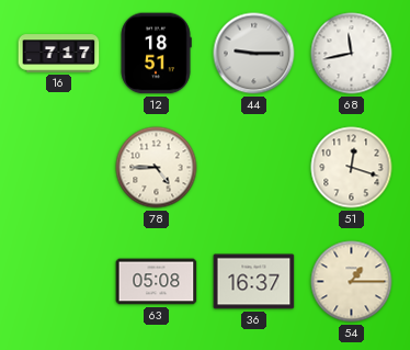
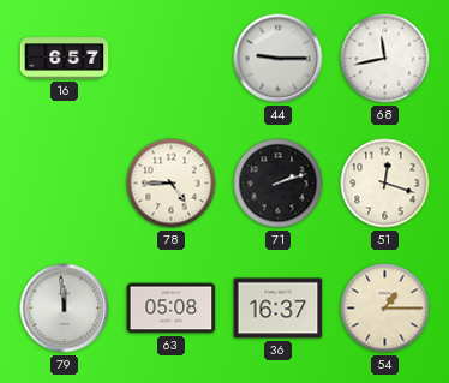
16: 7:17 -> 6:57
12: 18:51 -> none
71: none -> 2:12
79: none -> 11:59
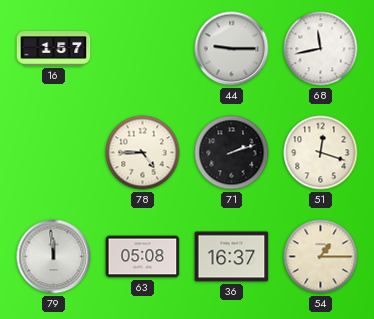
16: 6:57 -> 1:57
